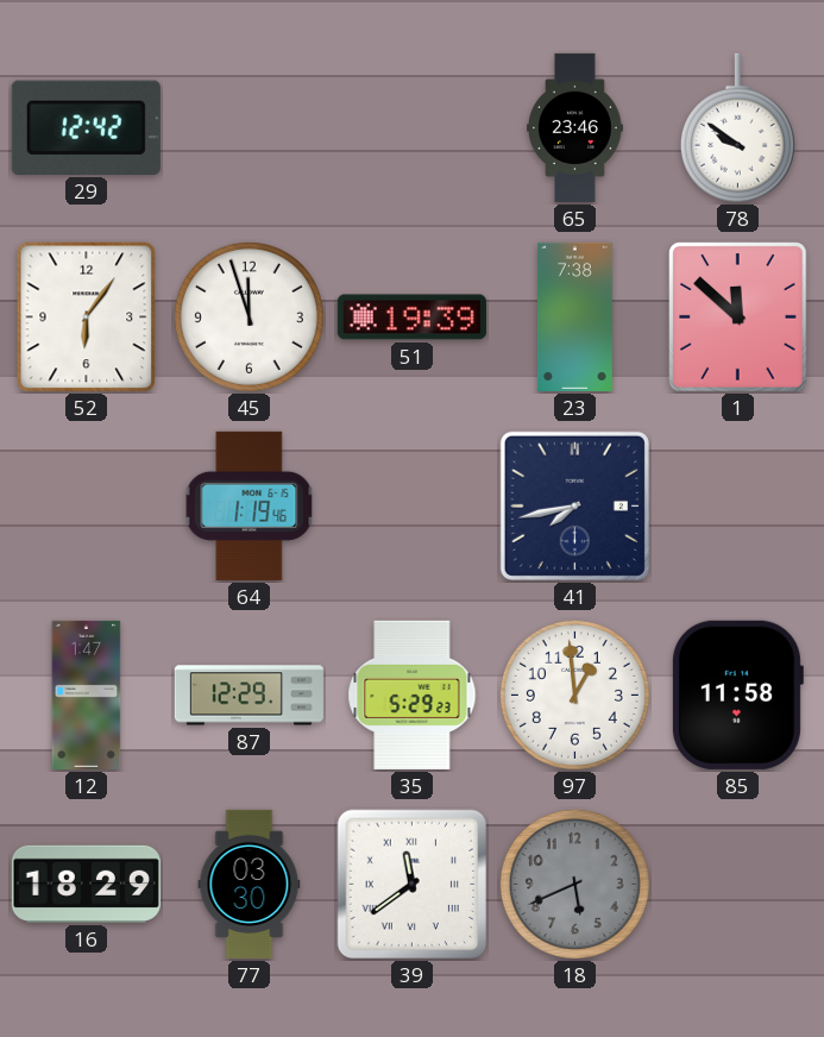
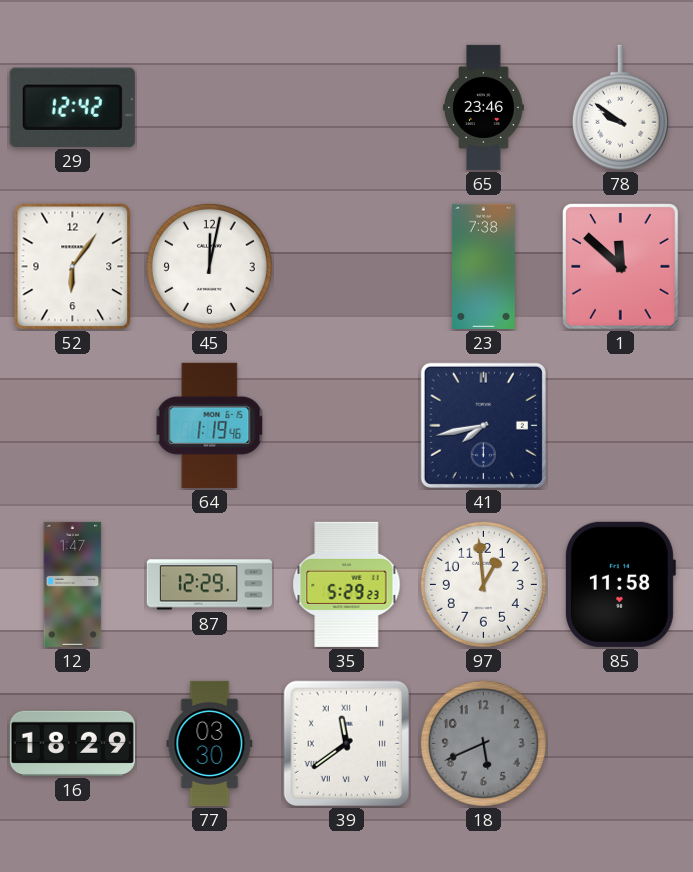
45: 11:57 -> 12:02
51: 19:39 -> none
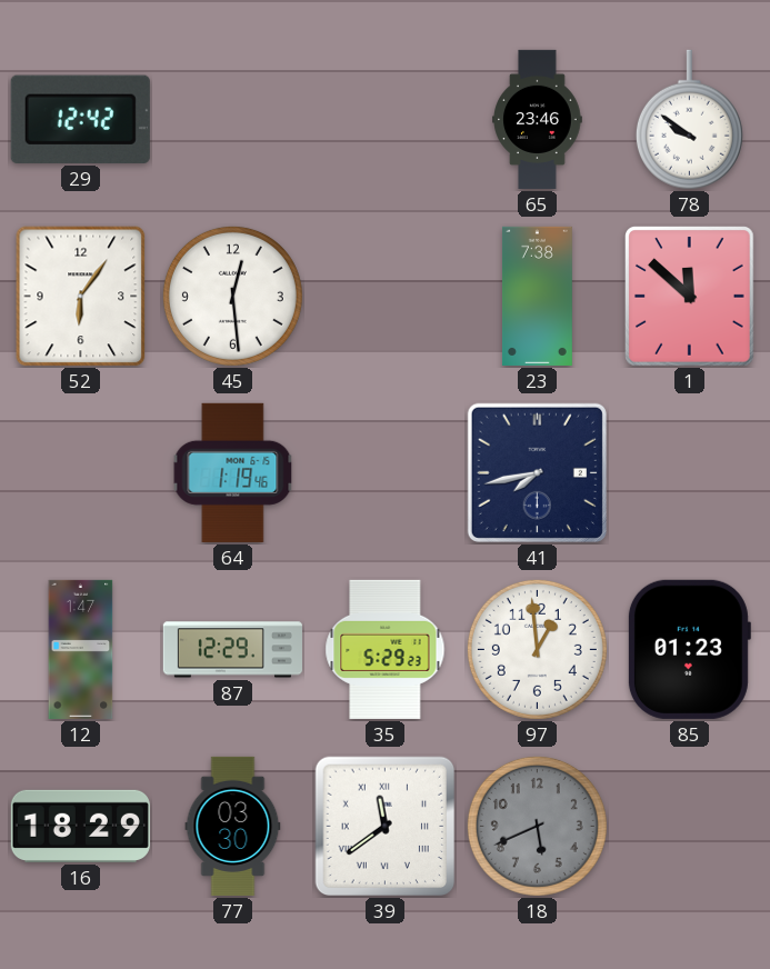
45: 12:02 -> 12:29
85: 11:58 -> 01:23
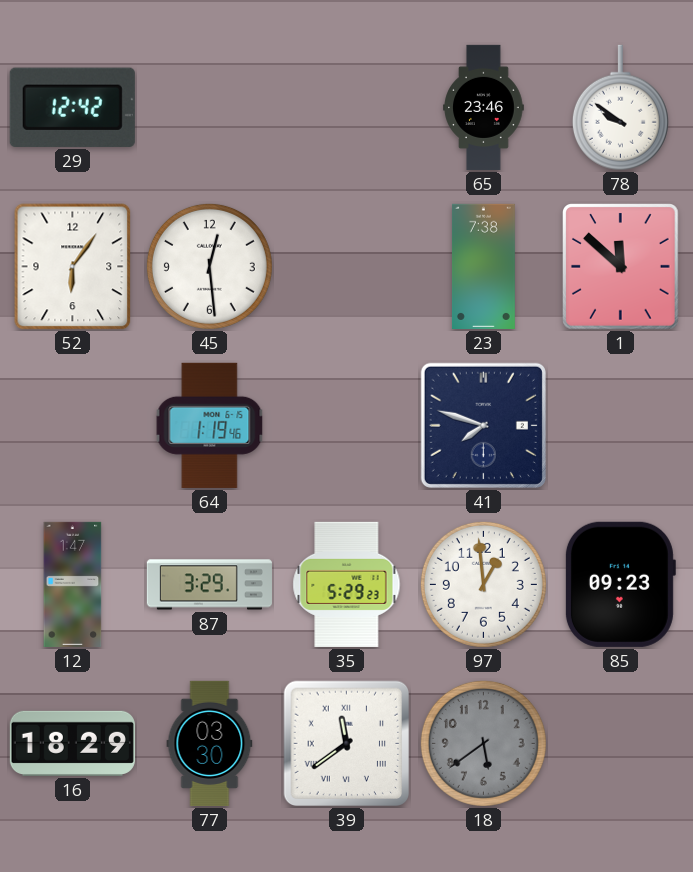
41: 7:43 -> 7:48
87: 12:29 -> 3:29
85: 01:23 -> 09:23
18: 5:41 -> 5:39
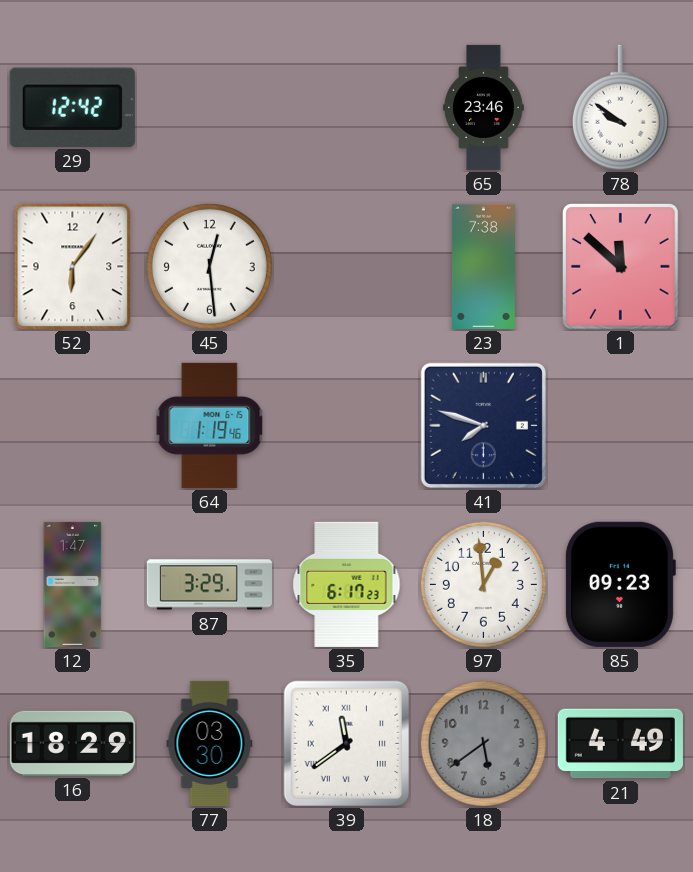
35: 5:29 -> 6:17
21: none -> 4:49
